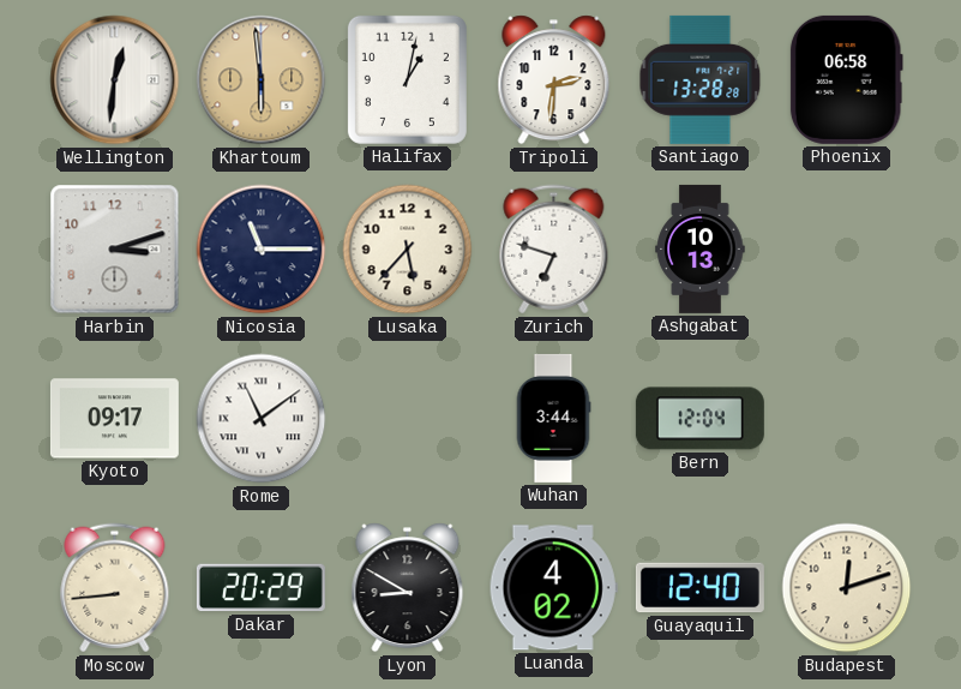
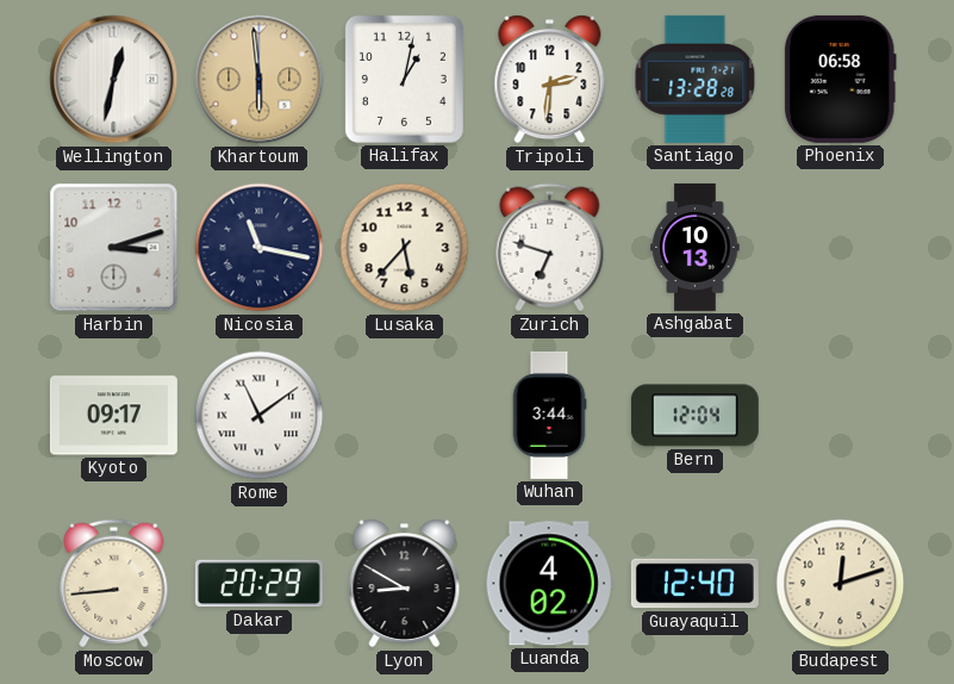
Wellington: 12:31 -> 12:32
Nicosia: 11:15 -> 11:17
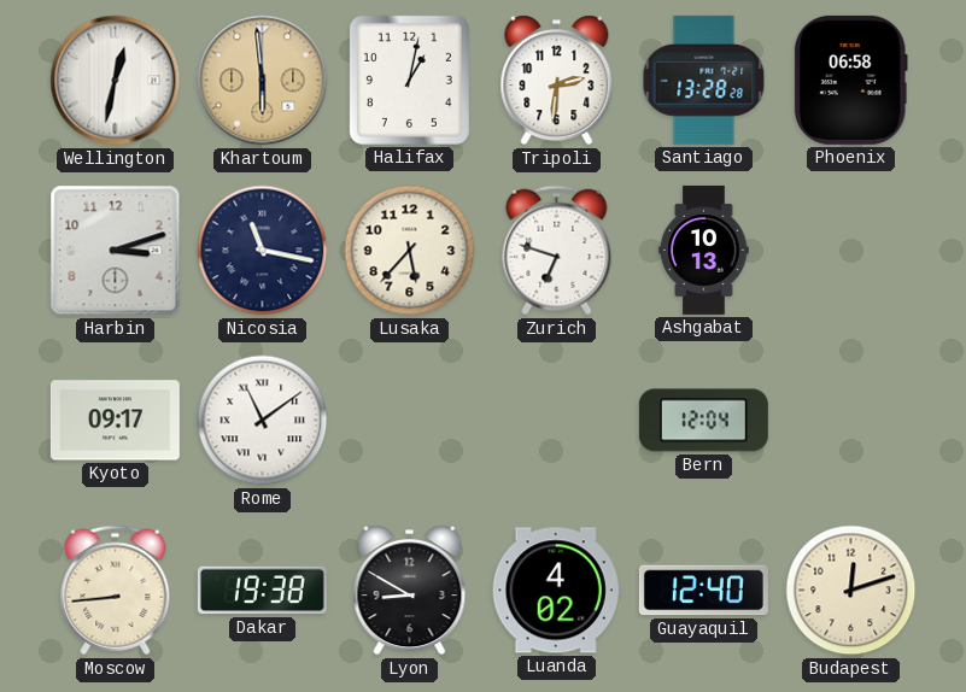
Wuhan: 3:44 -> none
Dakar: 20:29 -> 19:38
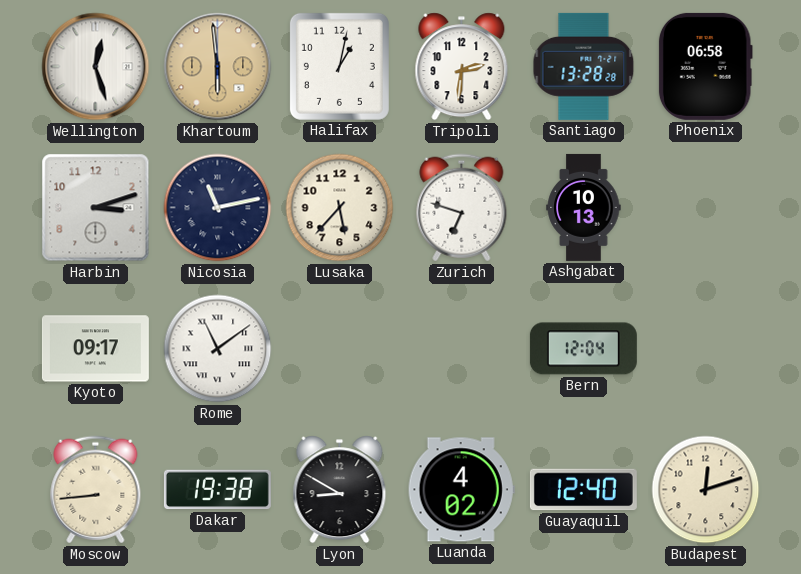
Wellington: 12:32 -> 12:27
Nicosia: 11:17 -> 11:13
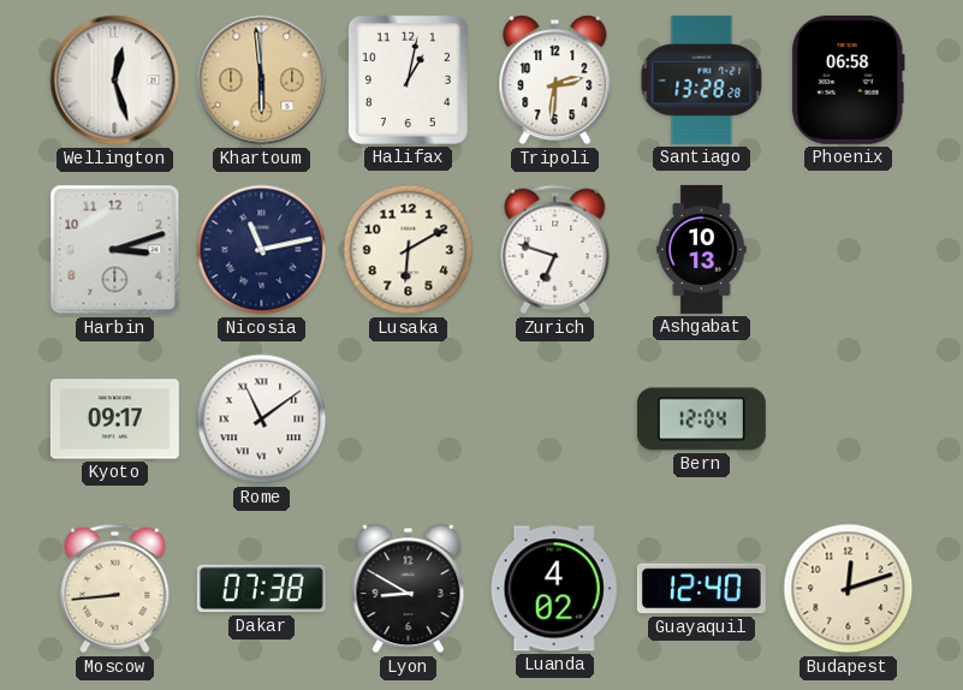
Lusaka: 5:37 -> 6:10
Dakar: 19:38 -> 07:38
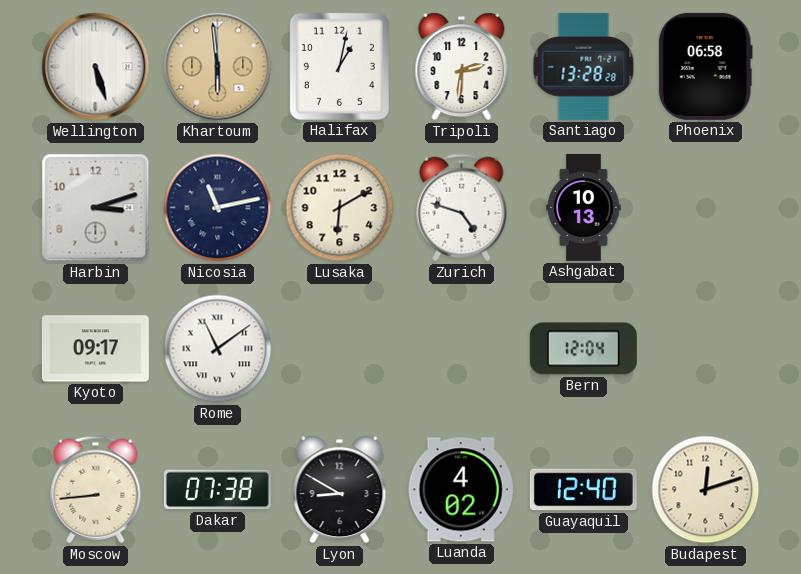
Wellington: 12:27 -> 5:27
Zurich: 6:48 -> 4:48
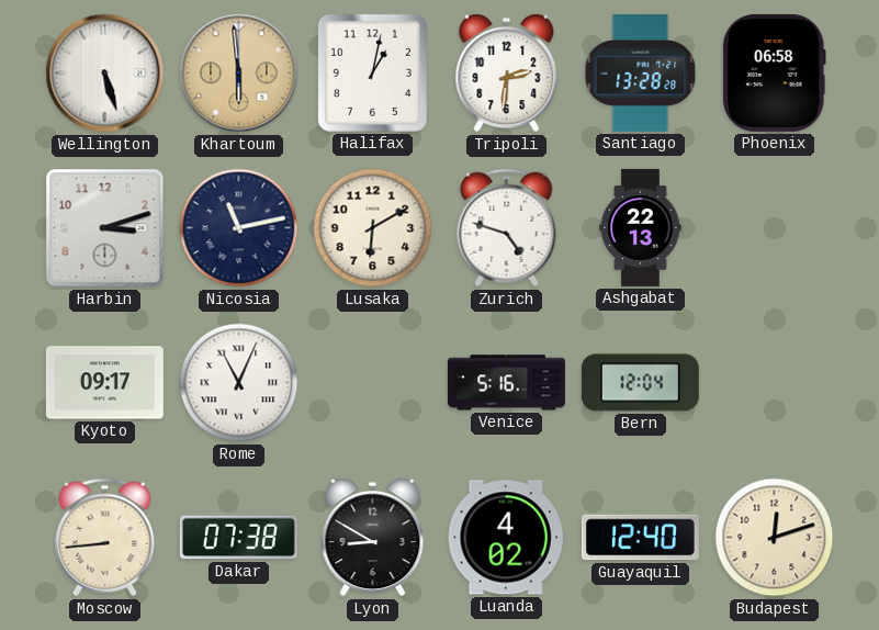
Ashgabat: 10:13 -> 22:13
Rome: 11:09 -> 11:04
Venice: none -> 5:16
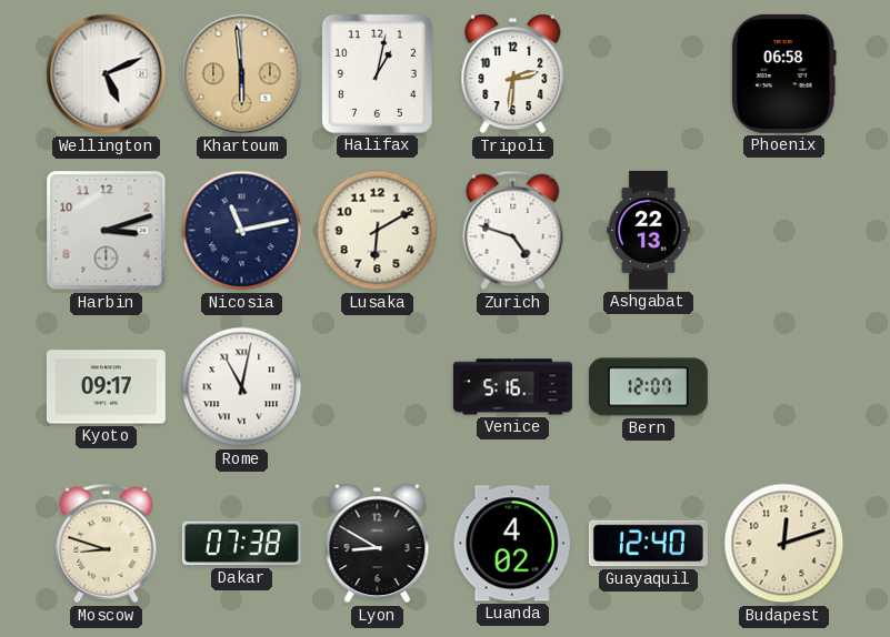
Wellington: 5:27 -> 5:11
Santiago: 13:28 -> none
Rome: 11:04 -> 11:02
Bern: 12:04 -> 12:07
Moscow: 8:44 -> 8:48
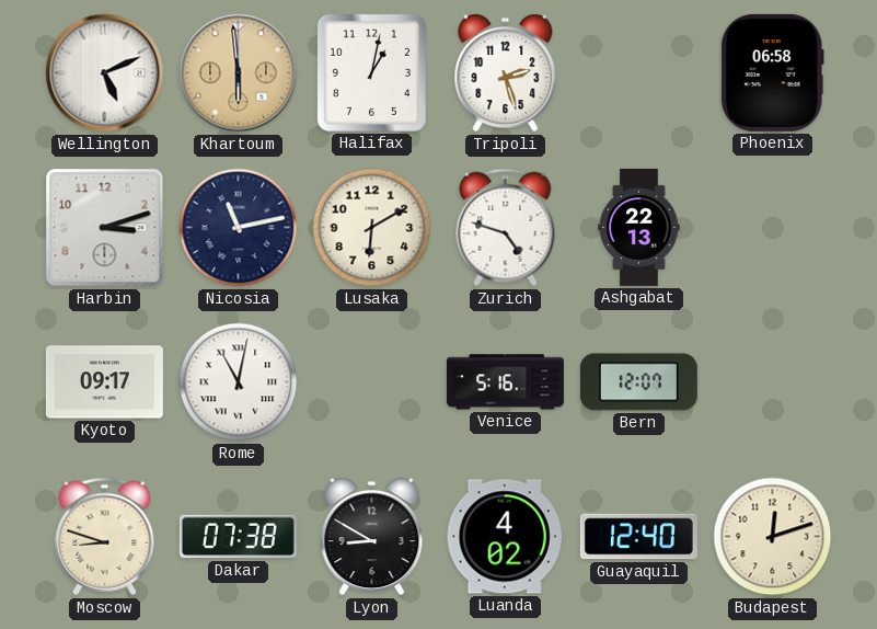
Tripoli: 2:31 -> 2:27
